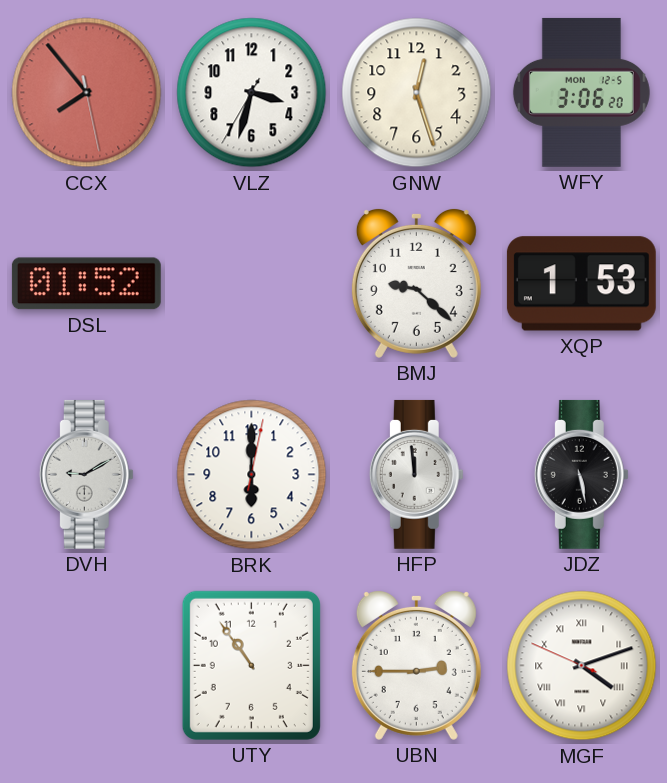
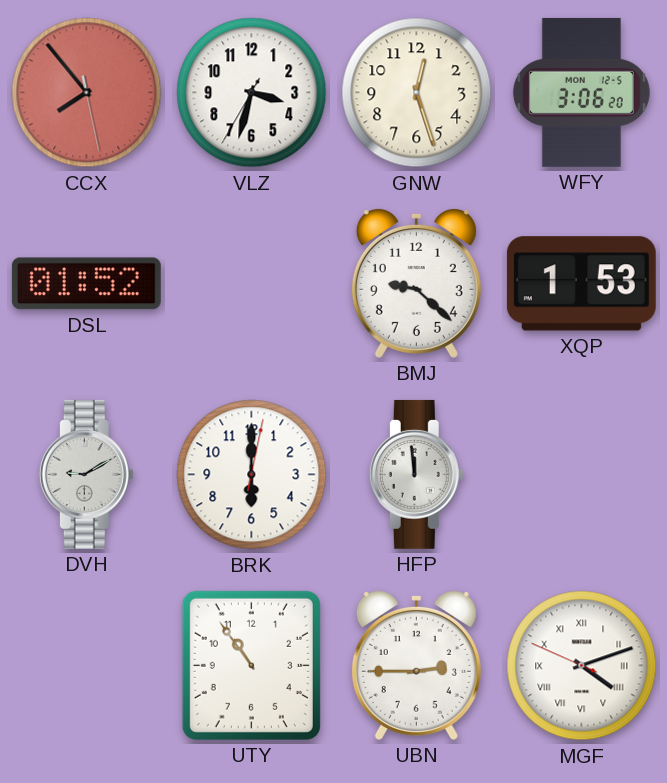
JDZ: 5:28 -> none
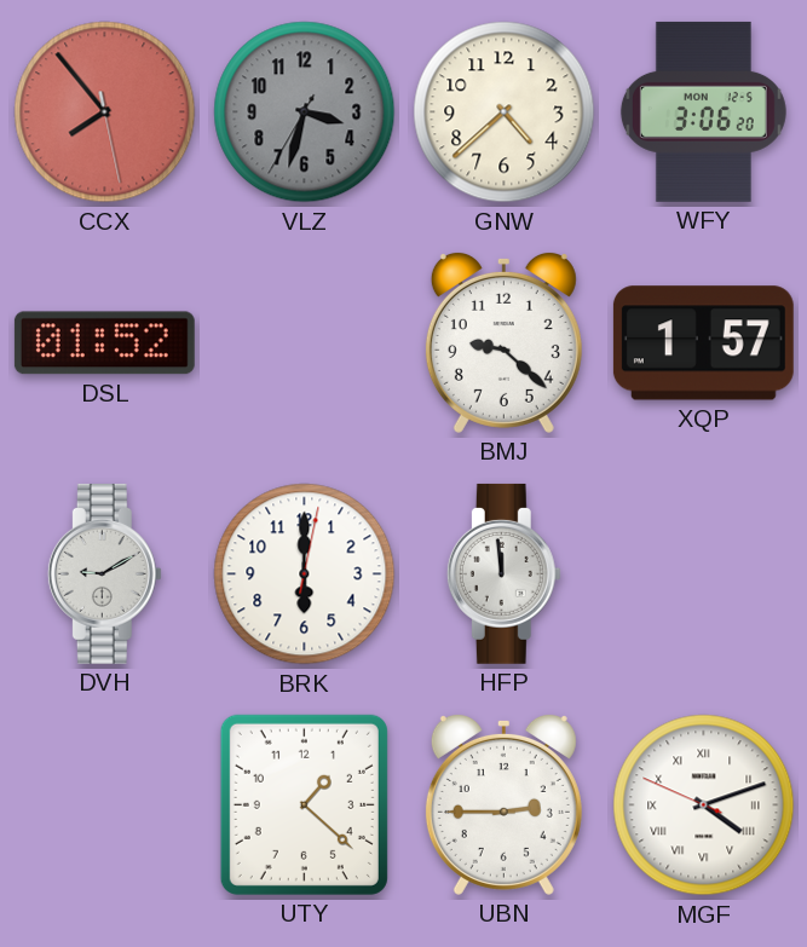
VLZ dial: white -> grey
GNW: 12:27 -> 4:38
XQP: 1:53 -> 1:57
UTY: 10:54 -> 1:22
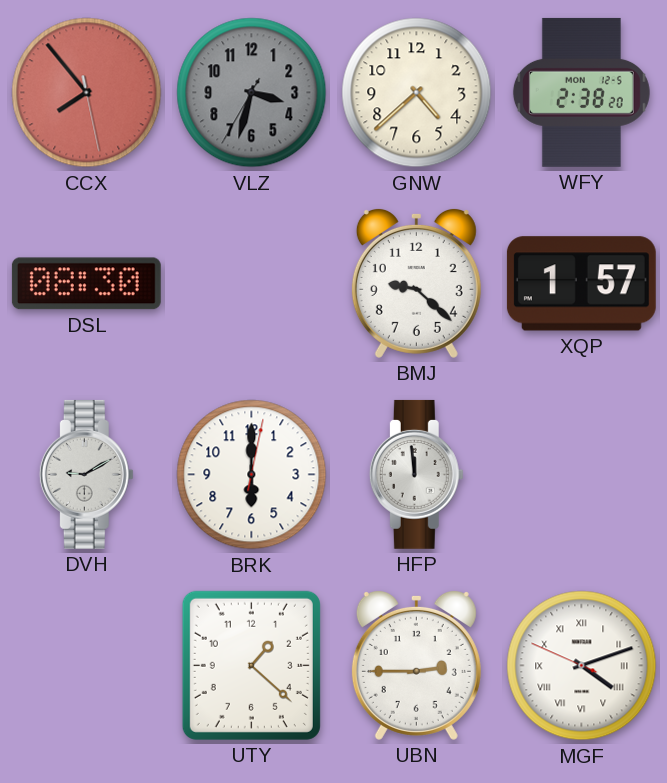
WFY: 3:06 -> 2:38
DSL: 01:52 -> 08:30
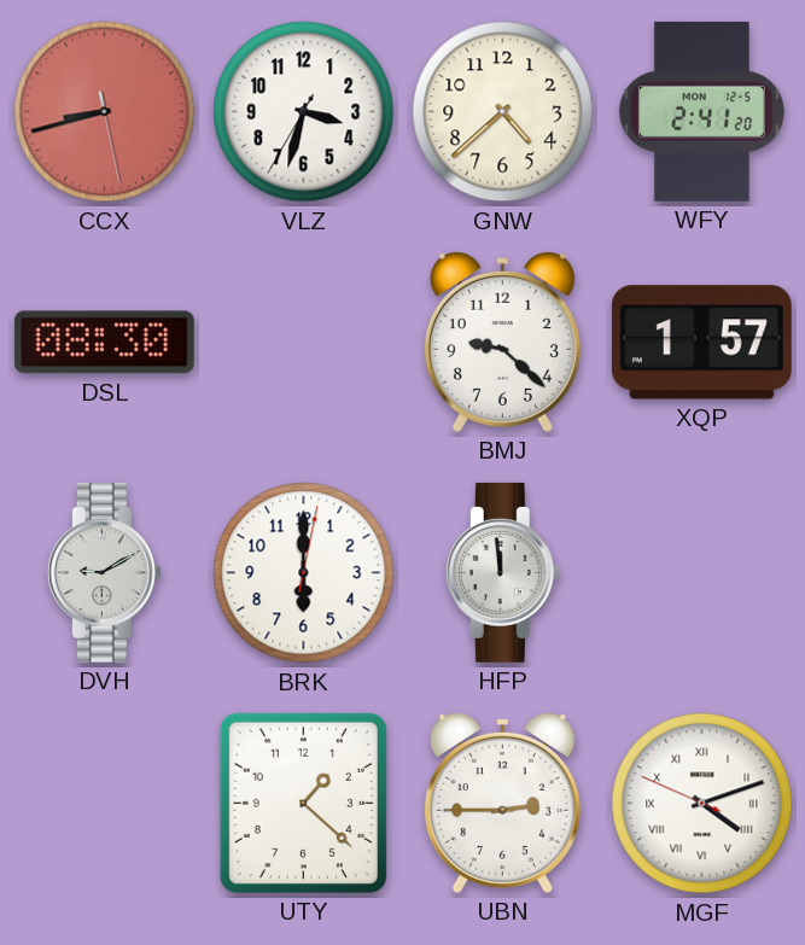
CCX: 7:53 -> 8:42
VLZ dial: grey -> white
WFY: 2:38 -> 2:41
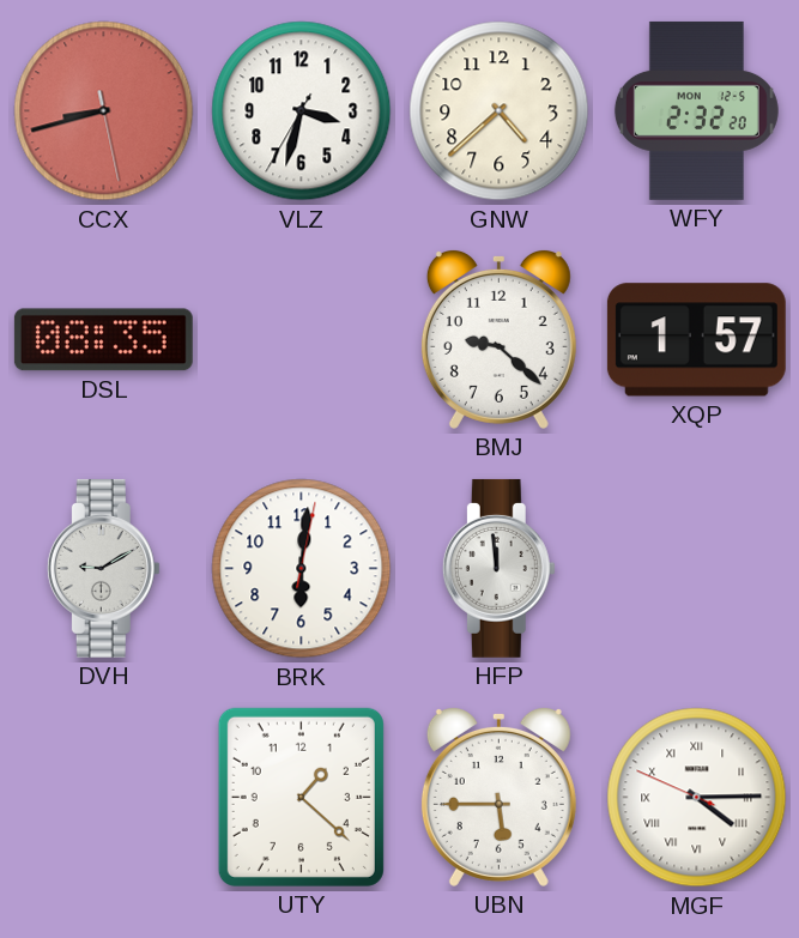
WFY: 2:41 -> 2:32
DSL: 08:30 -> 08:35
BRK: 6:00 -> 6:01
UBN: 2:45 -> 5:45
MGF: 4:11 -> 4:14
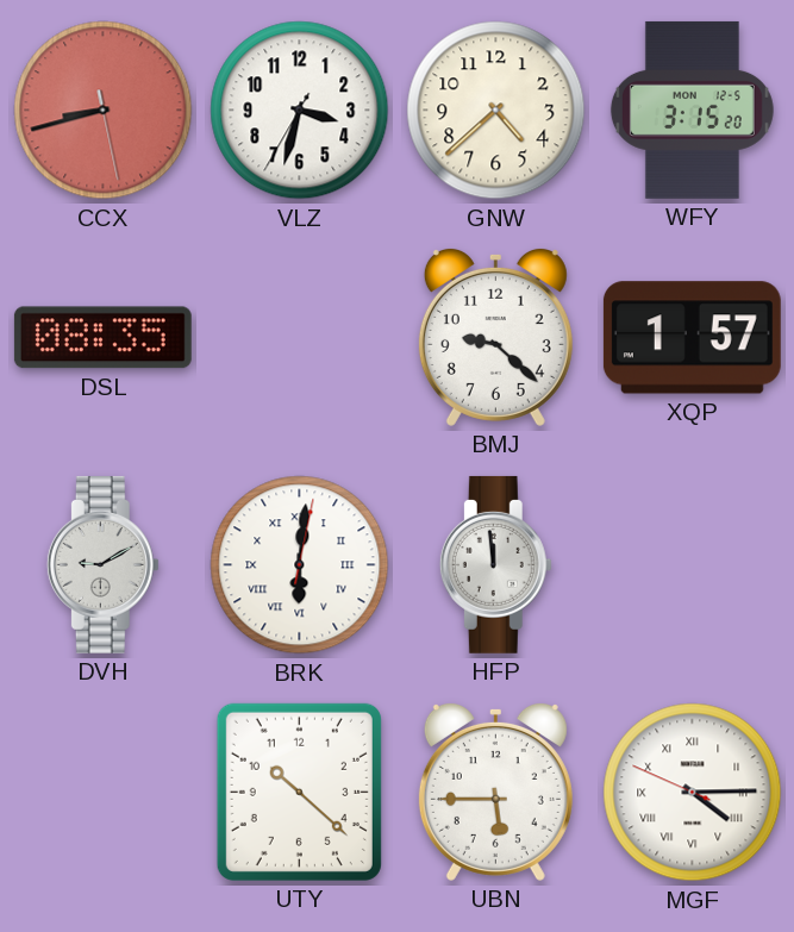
WFY: 2:32 -> 3:15
BRK numerals: Arabic -> Roman
UTY: 1:22 -> 10:22
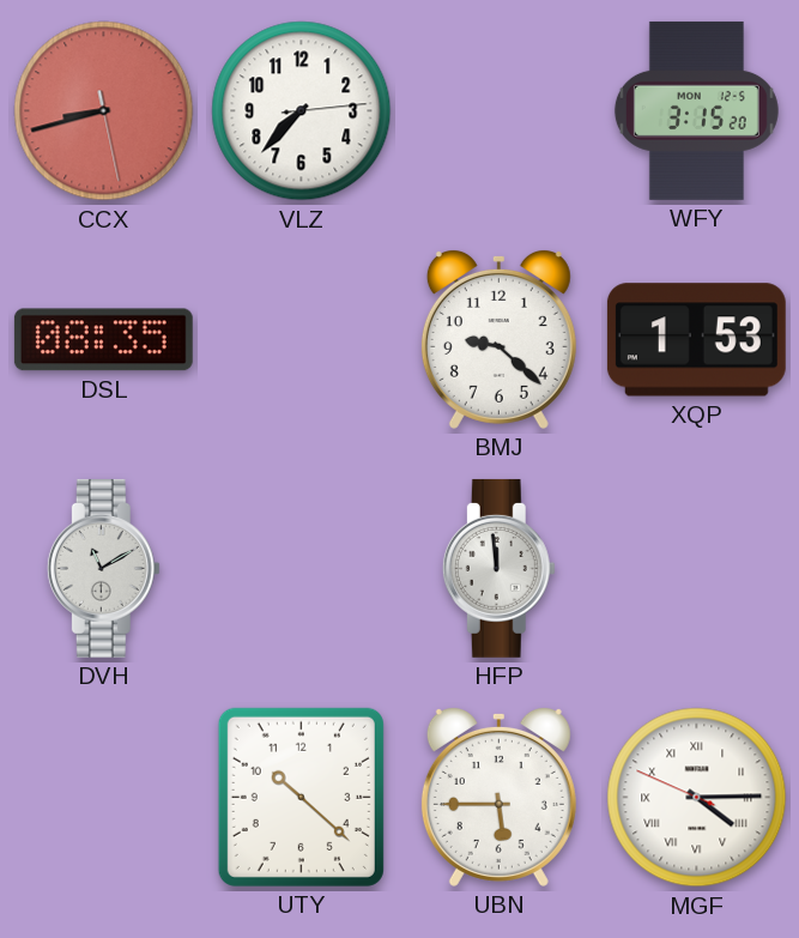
VLZ: 3:32 -> 7:37
GNW: 4:38 -> none
XQP: 1:57 -> 1:53
DVH: 9:10 -> 11:10
BRK: 6:01 -> none
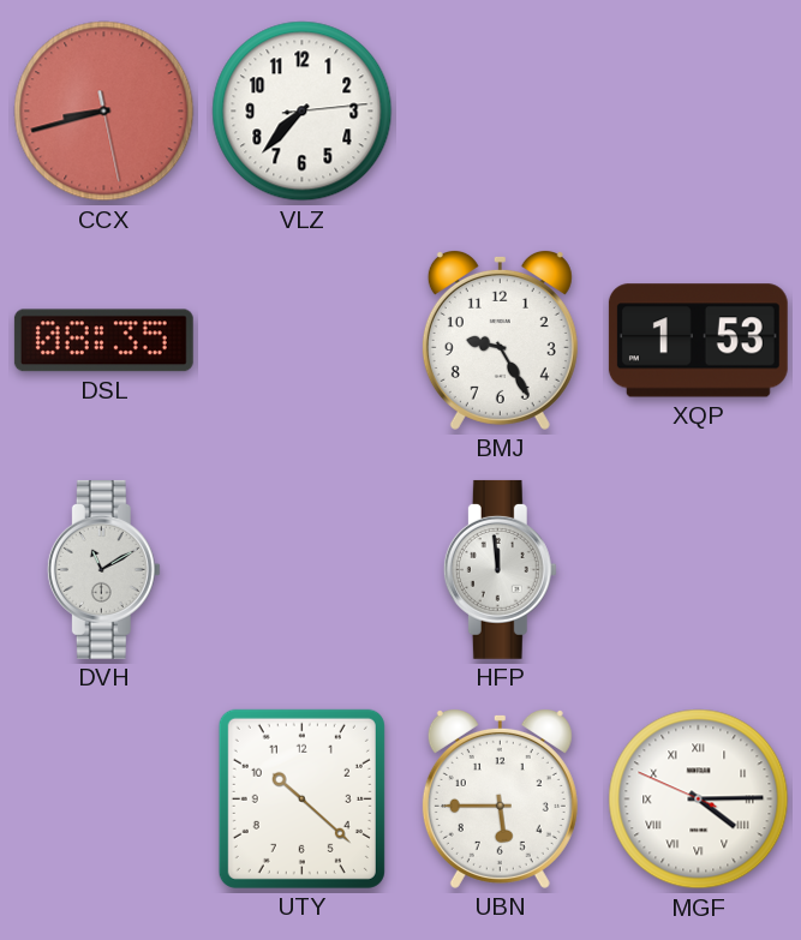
WFY: 3:15 -> none
BMJ: 9:22 -> 9:25
